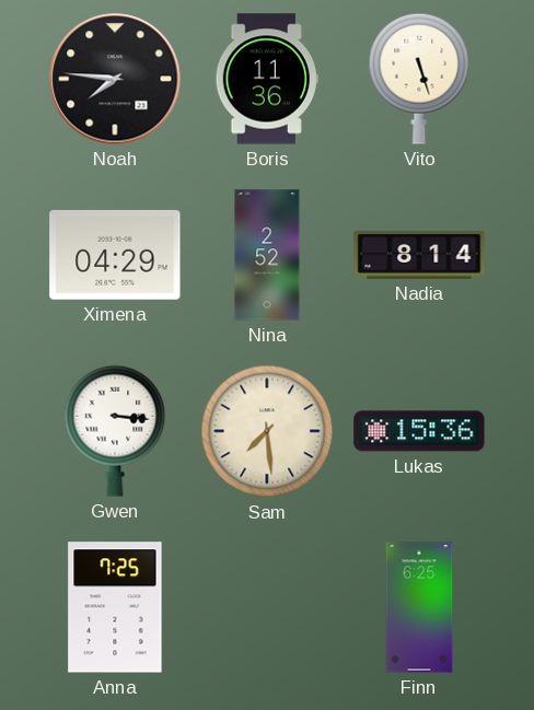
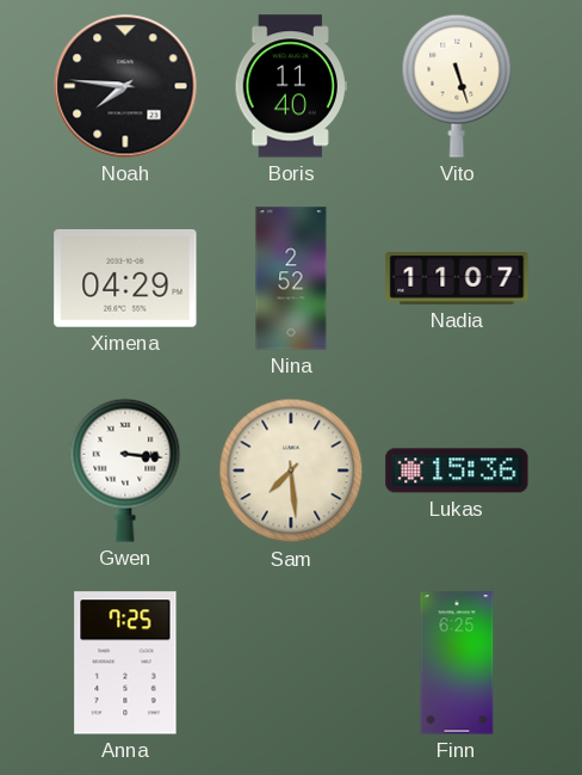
Boris: 11:36 -> 11:40
Nadia: 8:14 -> 11:07
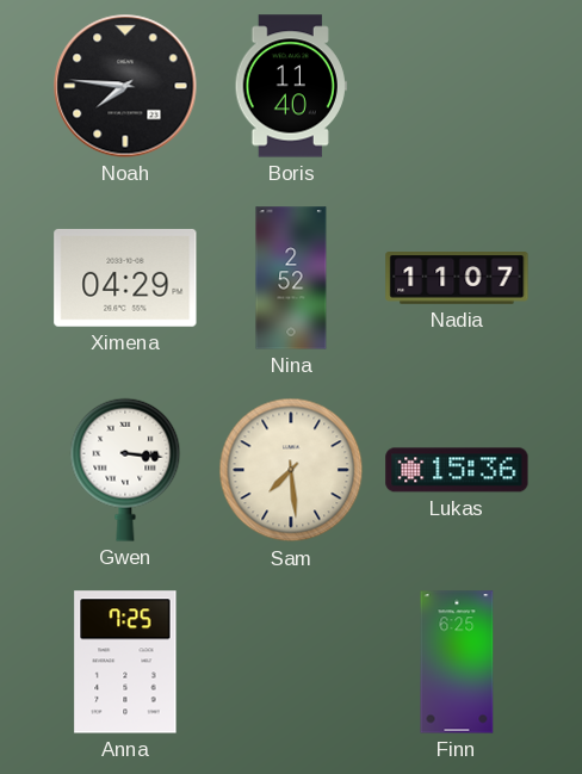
Vito: 5:27 -> none
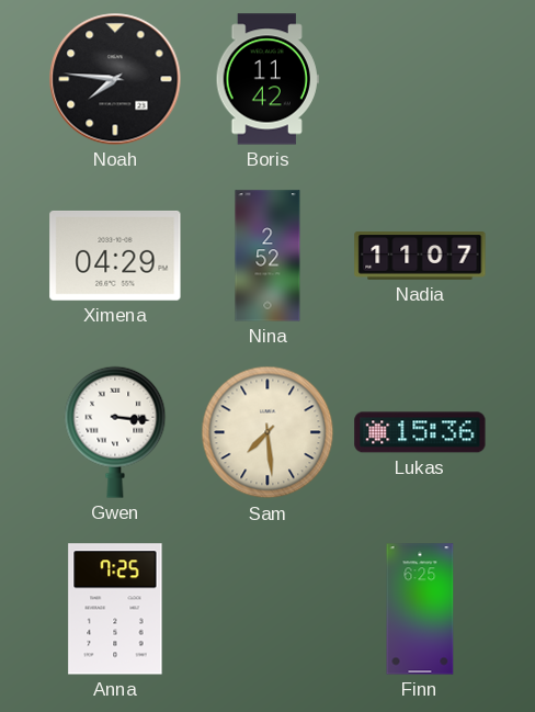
Boris: 11:40 -> 11:42
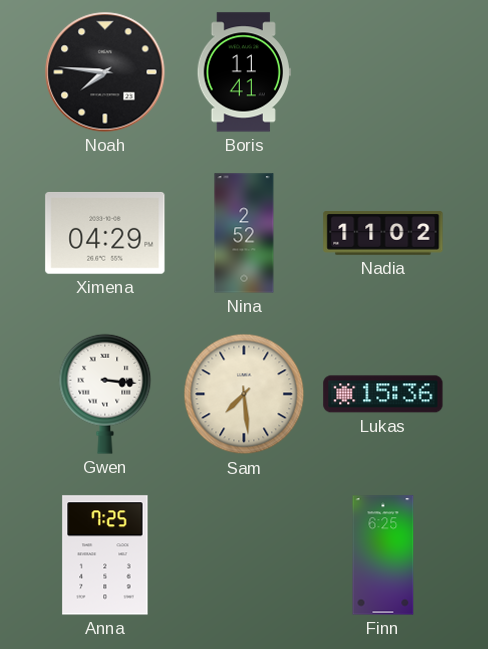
Boris: 11:42 -> 11:41
Nadia: 11:07 -> 11:02
